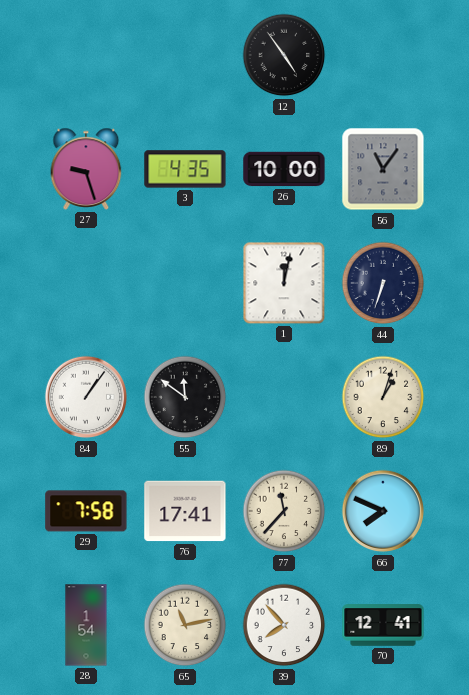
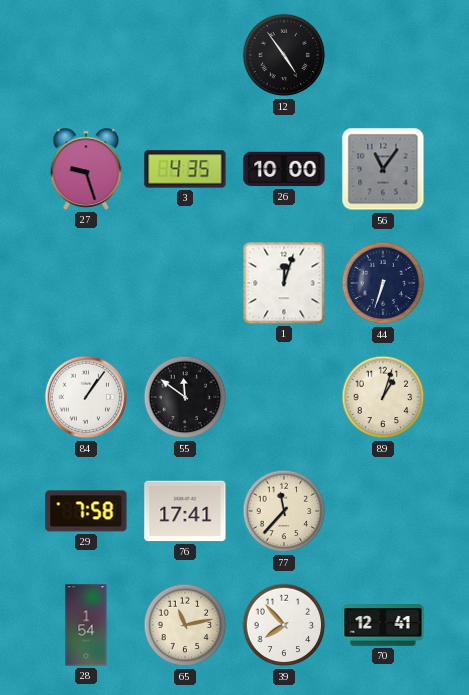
1: 12:02 -> 12:03
66: 7:49 -> none
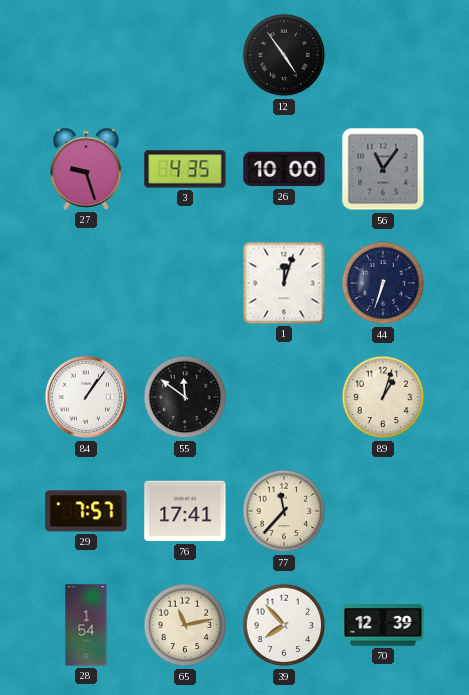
29: 7:58 -> 7:57
70: 12:41 -> 12:39
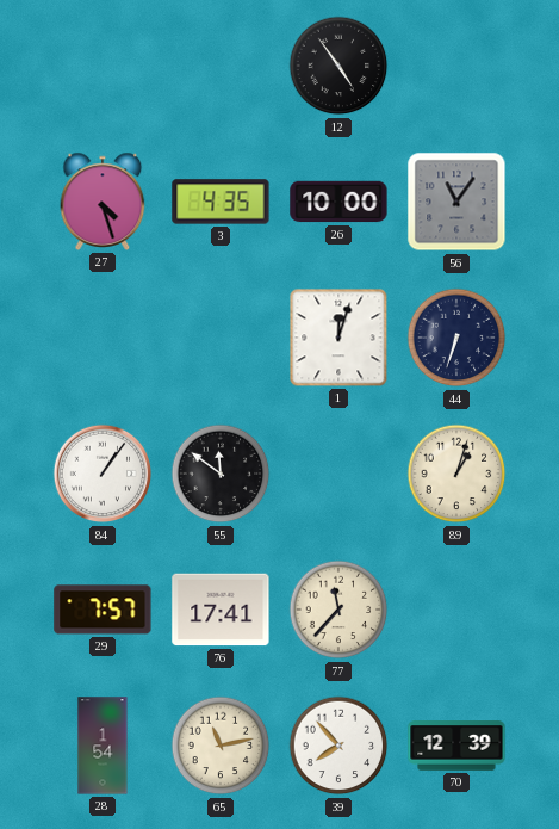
27: 9:27 -> 4:27
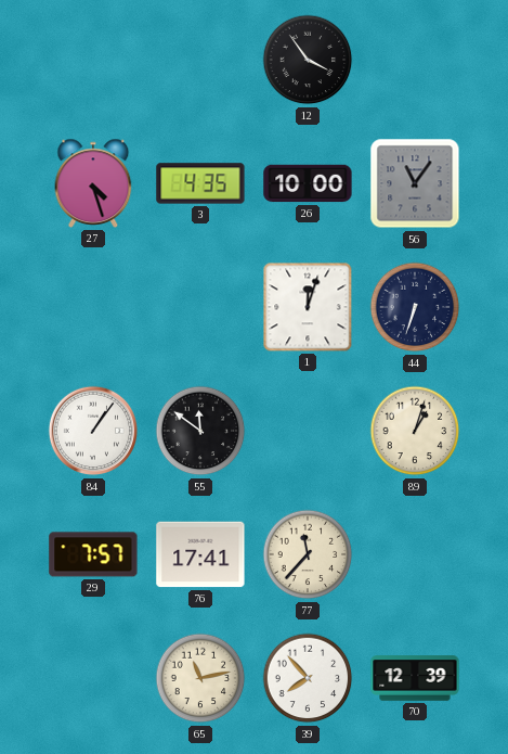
12: 4:54 -> 3:54
28: 1:54 -> none
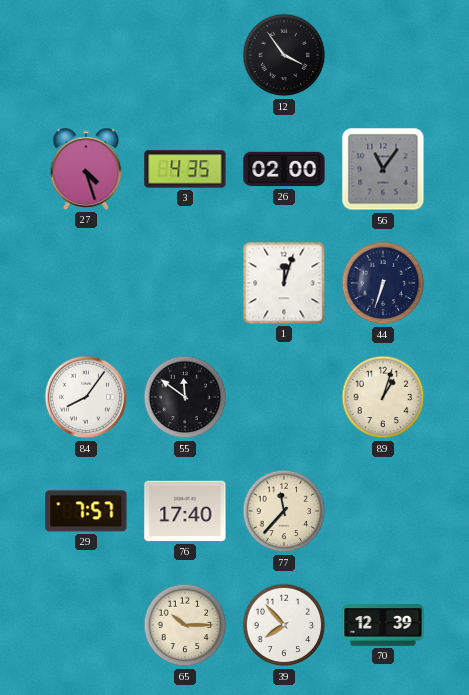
26: 10:00 -> 02:00
84: 1:06 -> 8:06
76: 17:41 -> 17:40
65: 11:13 -> 10:15
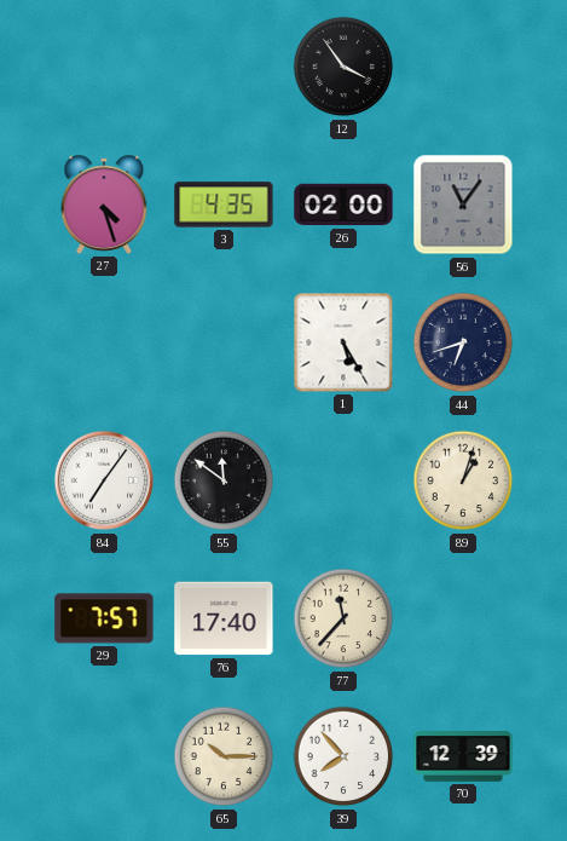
1: 12:03 -> 5:25
44: 6:33 -> 6:42
84: 8:06 -> 7:06
